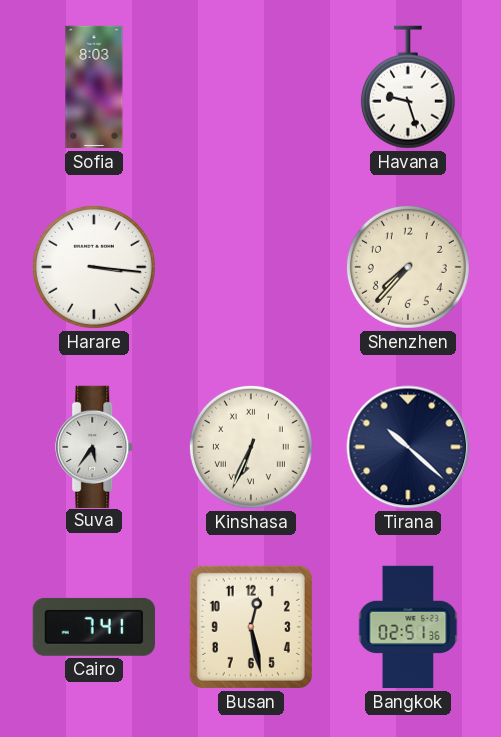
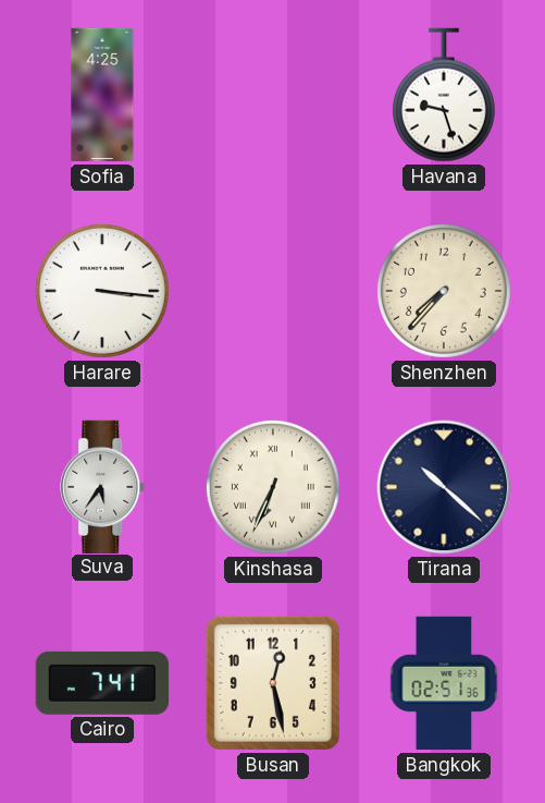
Sofia: 8:03 -> 4:25
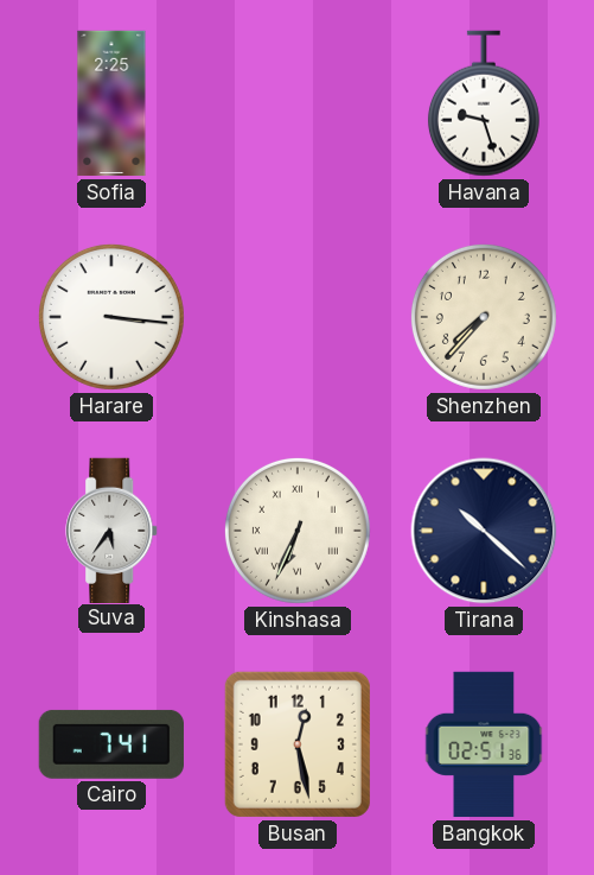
Sofia: 4:25 -> 2:25
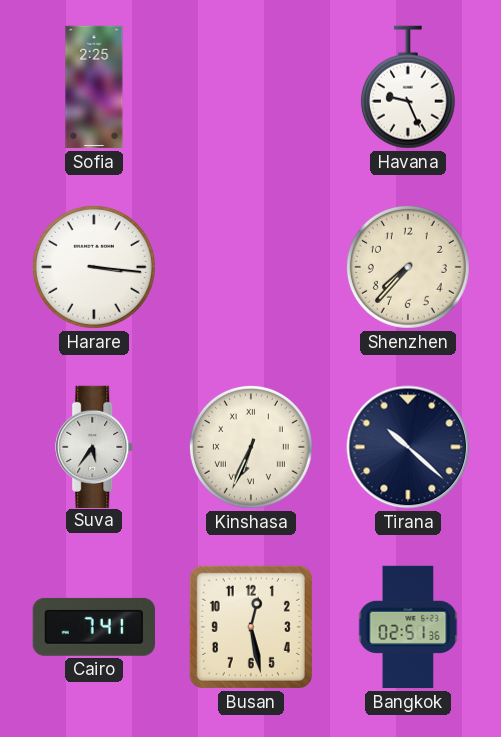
Havana: 9:27 -> 9:26
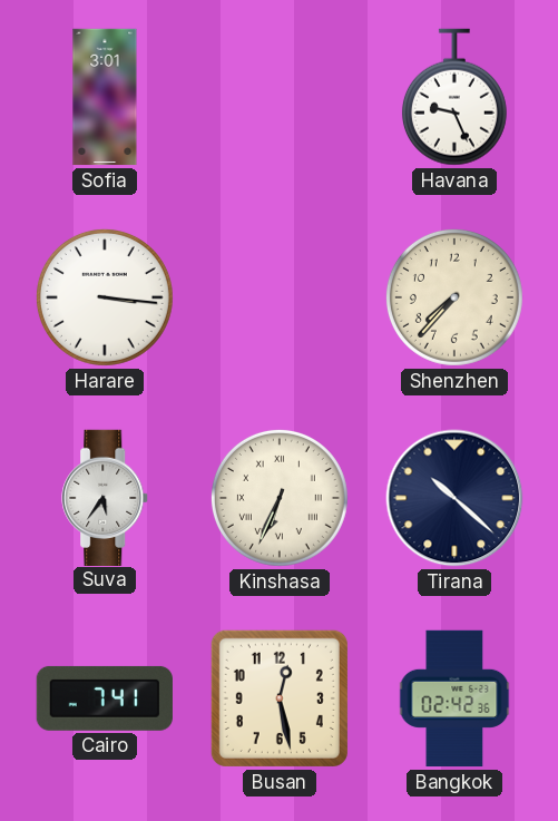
Sofia: 2:25 -> 3:01
Bangkok: 02:51 -> 02:42
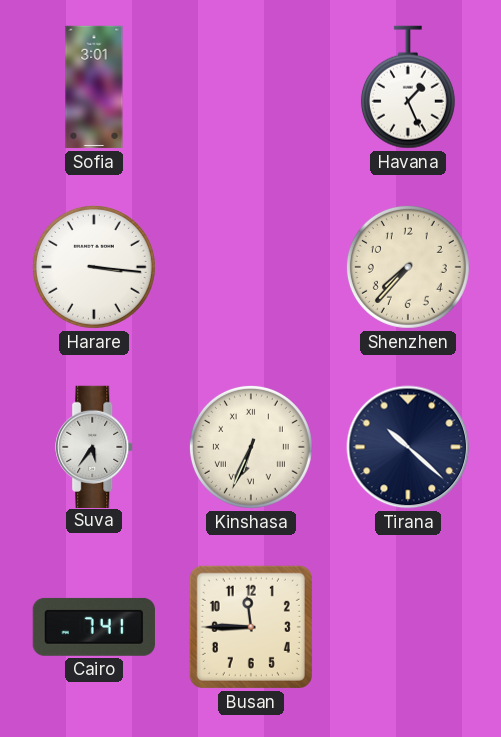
Havana: 9:26 -> 1:26
Busan: 12:28 -> 11:45
Bangkok: 02:42 -> none
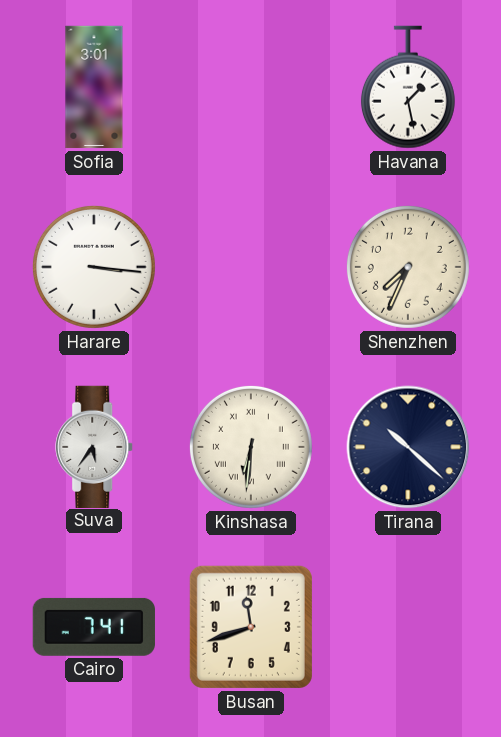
Havana: 1:26 -> 1:28
Shenzhen: 7:37 -> 7:34
Kinshasa: 6:34 -> 6:31
Busan: 11:45 -> 11:42
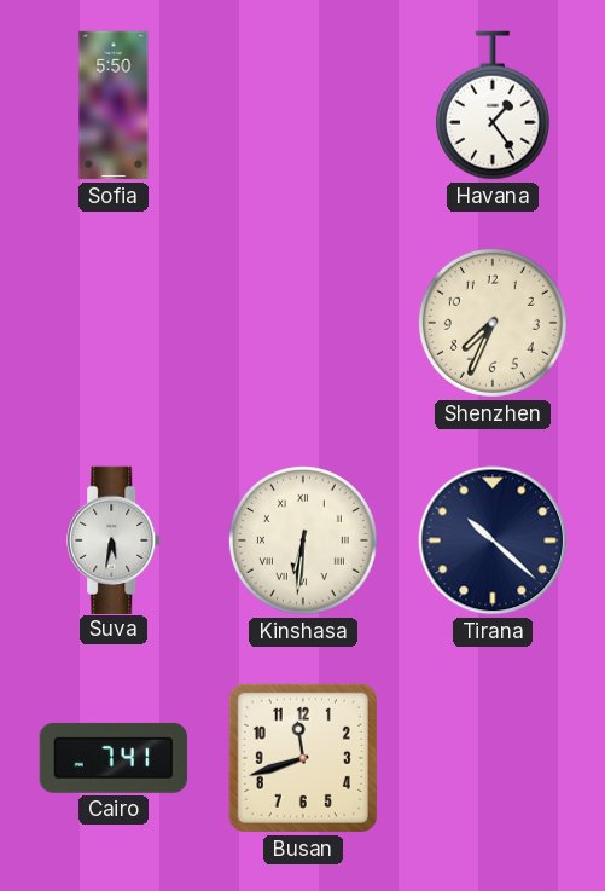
Sofia: 3:01 -> 5:50
Havana: 1:28 -> 1:24
Harare: 3:16 -> none
Suva: 5:36 -> 5:32
